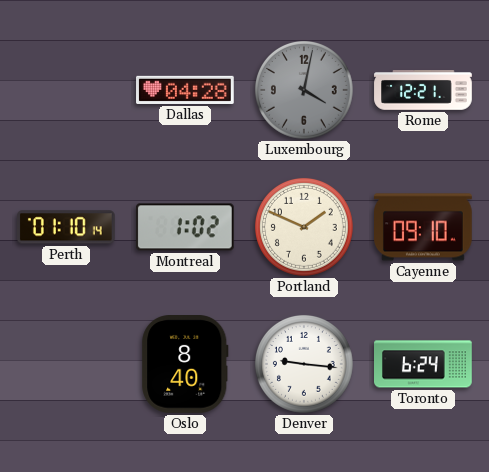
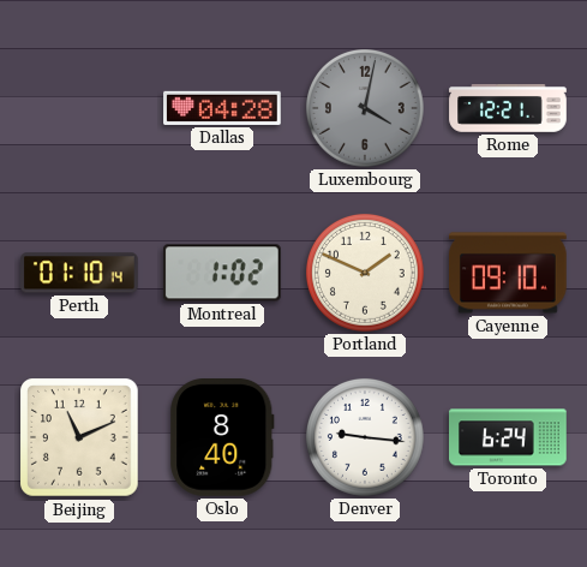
Beijing: none -> 11:11
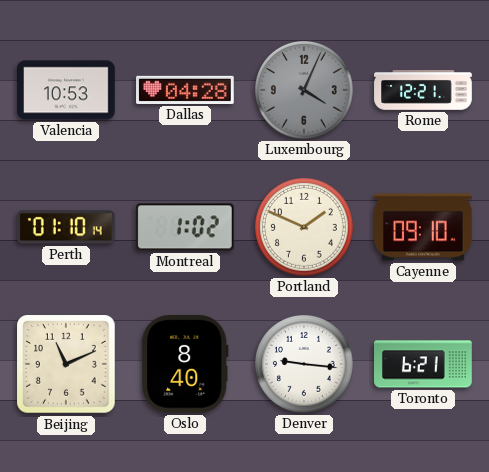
Valencia: none -> 10:53
Luxembourg: 4:02 -> 4:04
Toronto: 6:24 -> 6:21
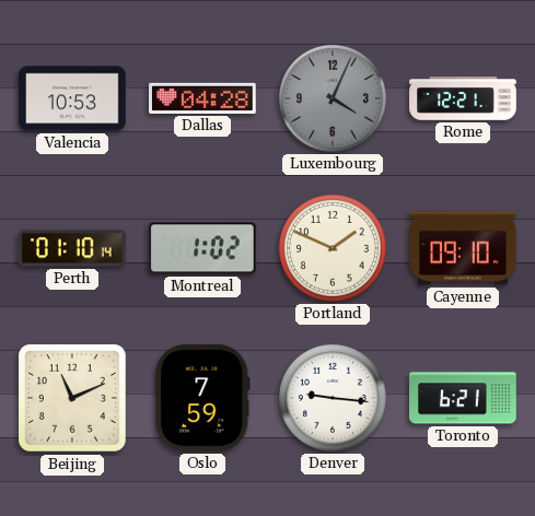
Oslo: 8:40 -> 7:59
